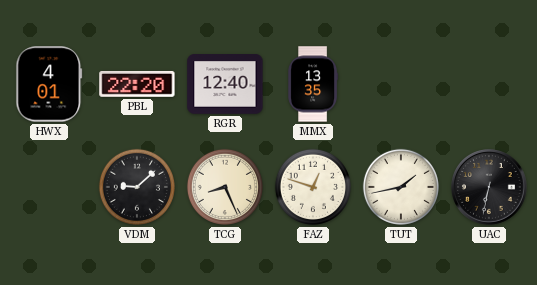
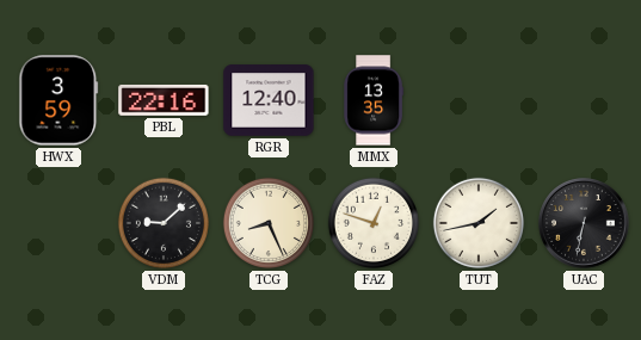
HWX: 4:01 -> 3:59
PBL: 22:20 -> 22:16
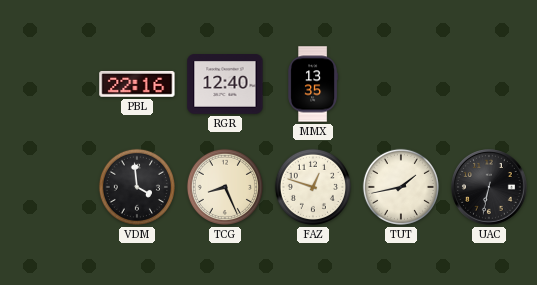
HWX: 3:59 -> none
VDM: 9:08 -> 3:59
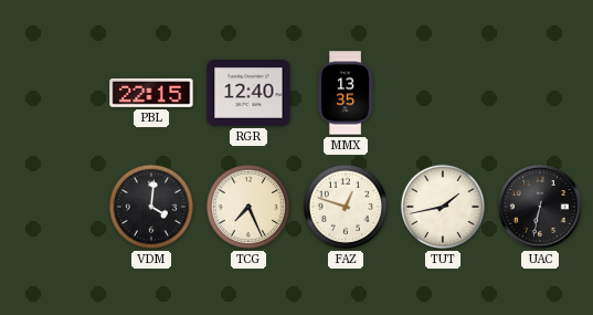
PBL: 22:16 -> 22:15
VDM: 3:59 -> 4:01
TCG: 8:26 -> 7:26
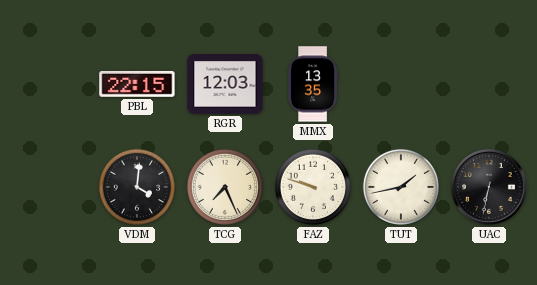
RGR: 12:40 -> 12:03
FAZ: 12:48 -> 9:48
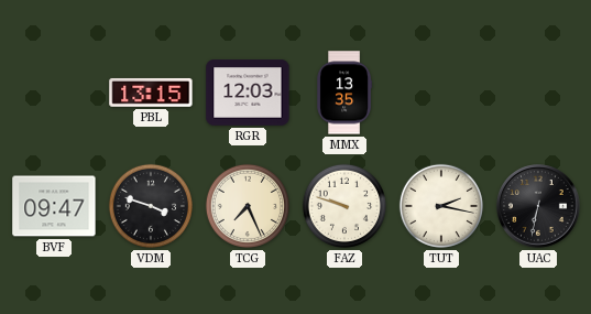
PBL: 22:15 -> 13:15
BVF: none -> 09:47
VDM: 4:01 -> 3:48
TUT: 1:43 -> 2:17
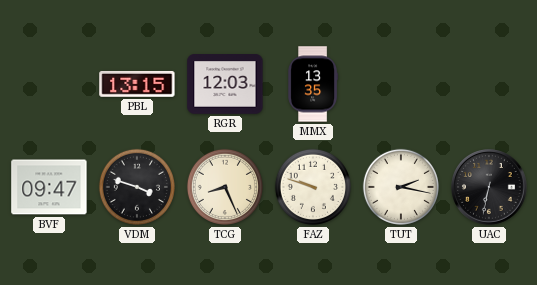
TCG: 7:26 -> 8:26
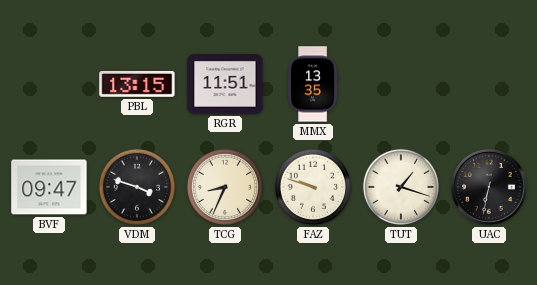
RGR: 12:03 -> 11:51
TCG: 8:26 -> 8:34
TUT: 2:17 -> 1:18
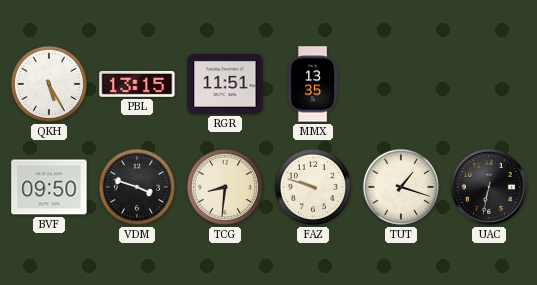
QKH: none -> 5:25
BVF: 09:47 -> 09:50
TCG: 8:34 -> 8:31
